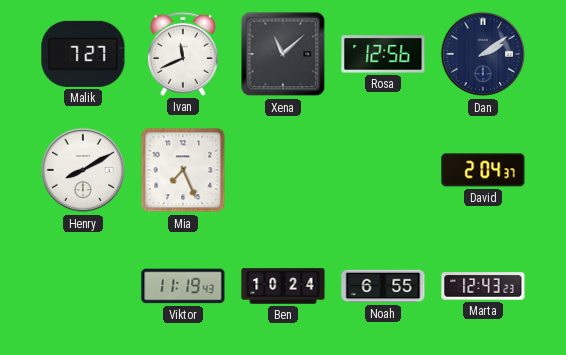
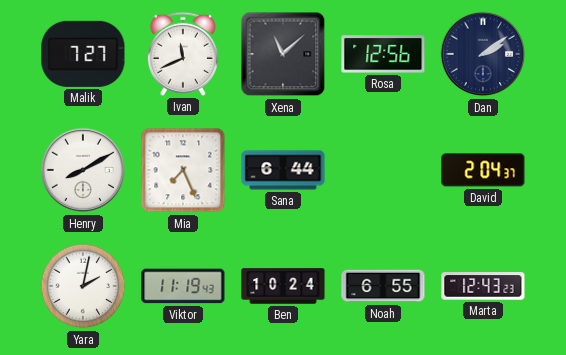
Sana: none -> 6:44
Yara: none -> 2:02
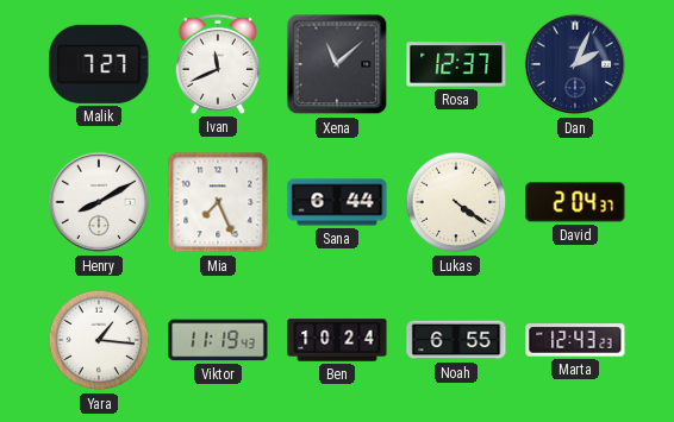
Rosa: 12:56 -> 12:37
Dan: 2:09 -> 2:04
Lukas: none -> 4:21
Yara: 2:02 -> 1:16
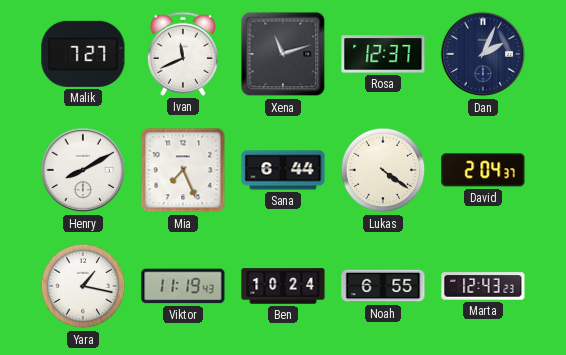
Xena: 11:08 -> 11:12
Yara: 1:16 -> 1:17
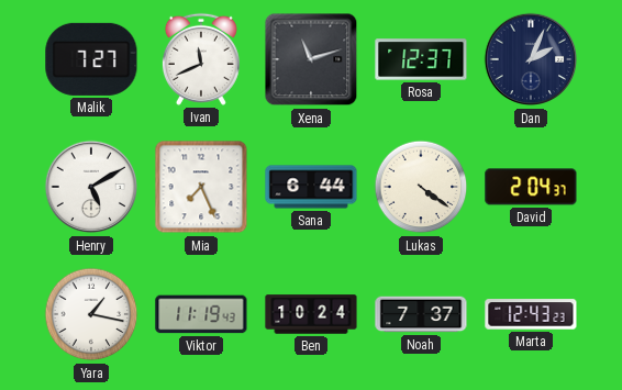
Henry: 8:10 -> 5:10
Noah: 6:55 -> 7:37
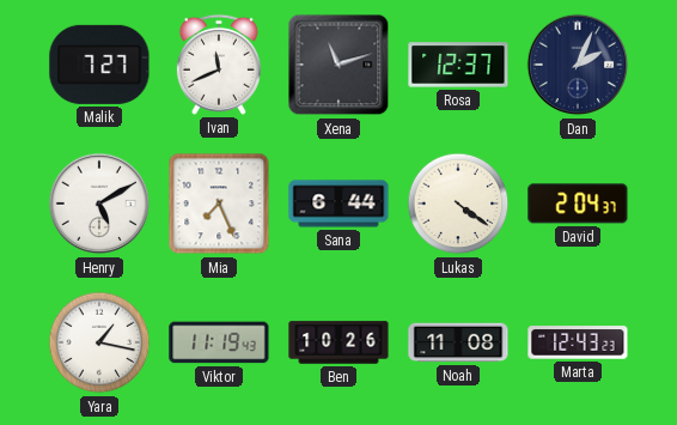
Ben: 10:24 -> 10:26
Noah: 7:37 -> 11:08
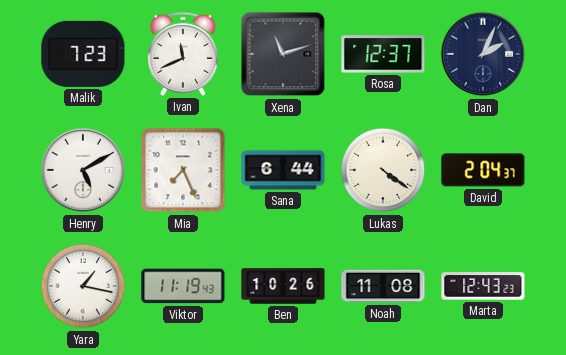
Malik: 7:27 -> 7:23
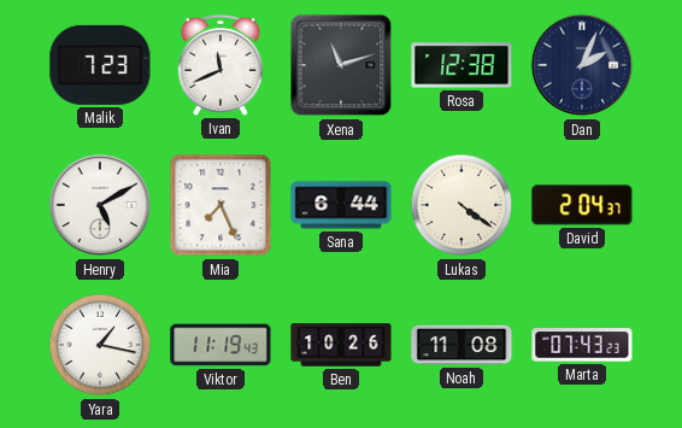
Rosa: 12:37 -> 12:38
Marta: 12:43 -> 07:43
